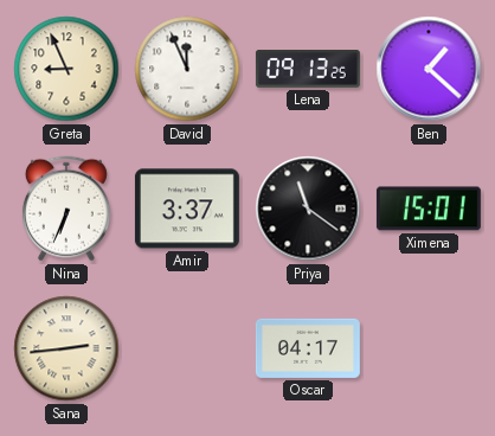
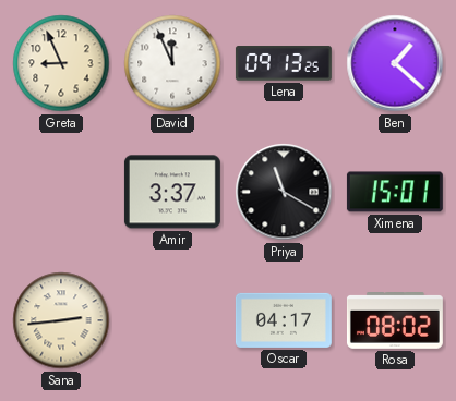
Nina: 6:34 -> none
Priya: 11:21 -> 11:20
Rosa: none -> 08:02
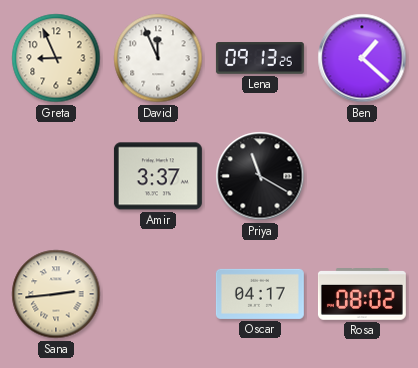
Ximena: 15:01 -> none
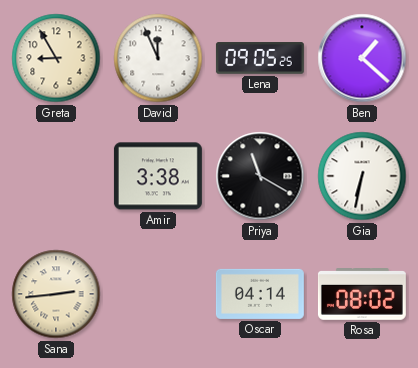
Greta: 8:56 -> 8:55
Lena: 09:13 -> 09:05
Amir: 3:37 -> 3:38
Gia: none -> 6:32
Oscar: 04:17 -> 04:14
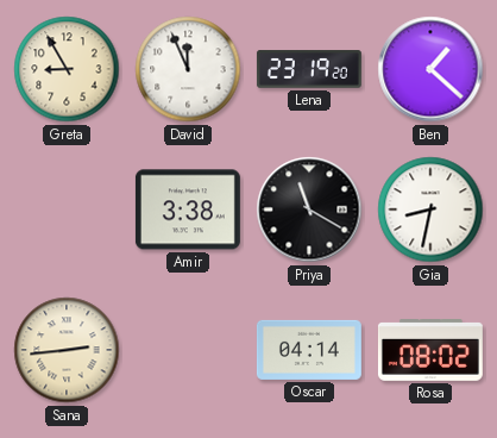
Lena: 09:05 -> 23:19
Gia: 6:32 -> 8:32
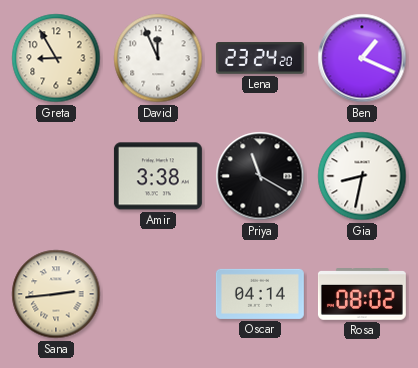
Lena: 23:19 -> 23:24
Ben: 1:22 -> 1:19
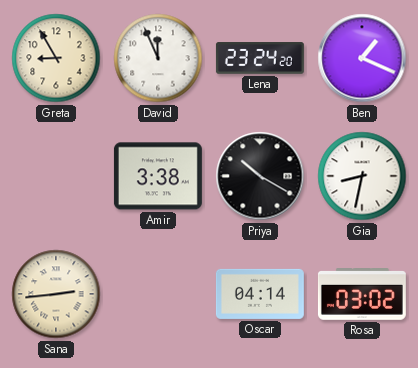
Priya: 11:20 -> 10:20
Rosa: 08:02 -> 03:02
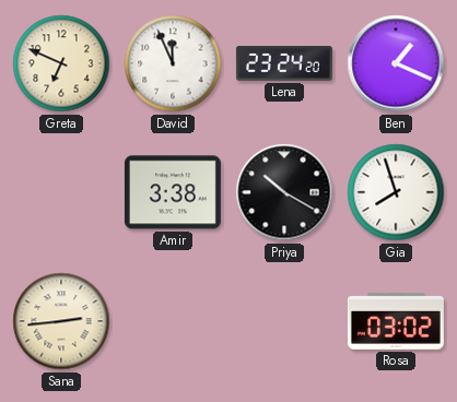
Greta: 8:55 -> 6:49
Gia: 8:32 -> 7:57
Oscar: 04:14 -> none
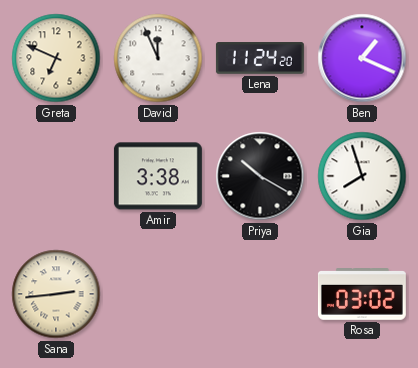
Lena: 23:24 -> 11:24
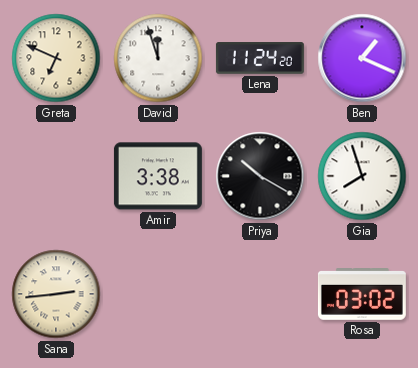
David: 11:56 -> 11:57
